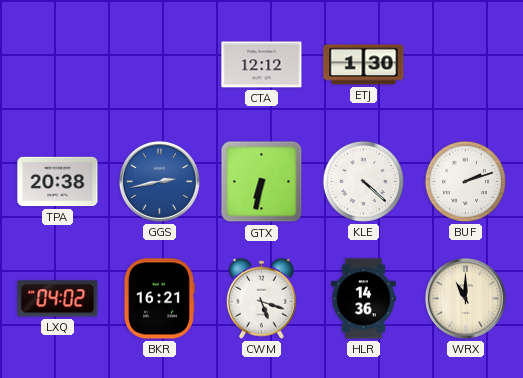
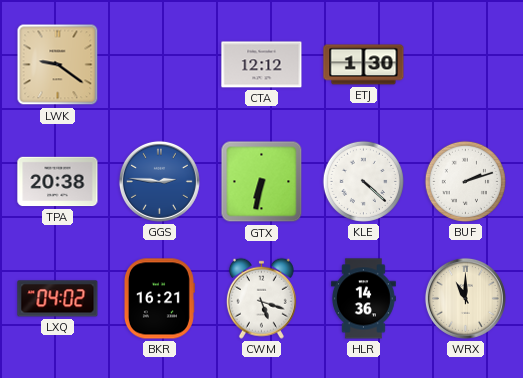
LWK: none -> 9:21
GGS: 2:43 -> 2:46
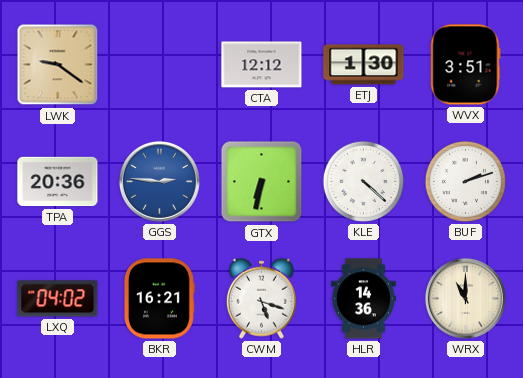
WVX: none -> 3:51
TPA: 20:38 -> 20:36
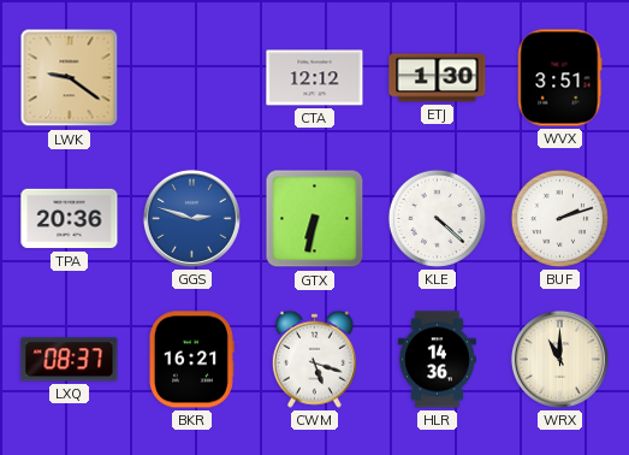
GGS: 2:46 -> 2:48
LXQ: 04:02 -> 08:37
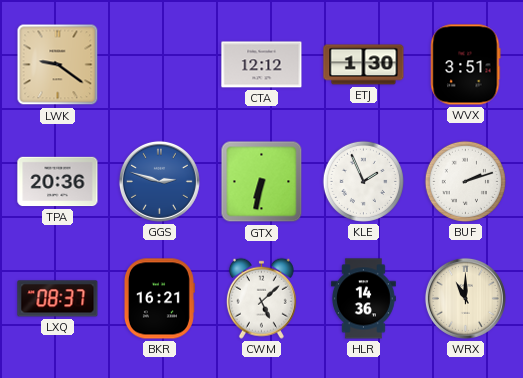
KLE: 4:22 -> 1:56
CWM: 5:18 -> 5:08
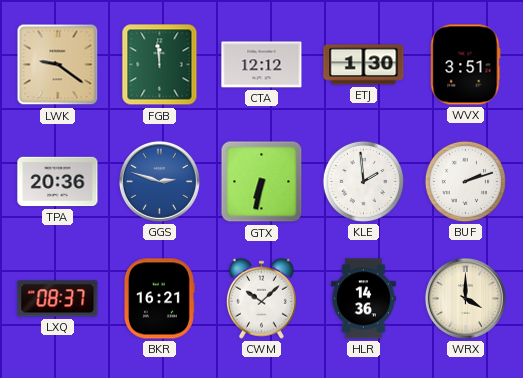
FGB: none -> 11:59
KLE: 1:56 -> 1:59
CWM: 5:08 -> 10:08
WRX: 11:00 -> 4:00
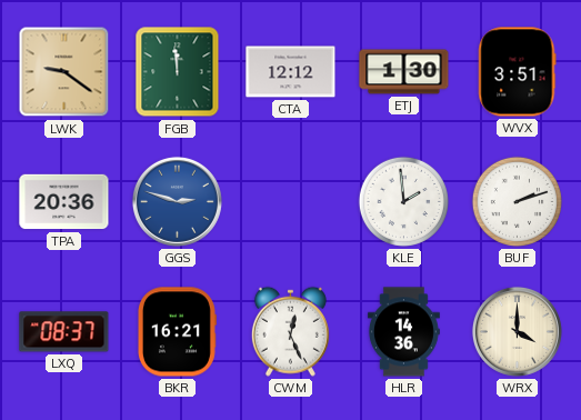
GTX: 6:32 -> none
CWM: 10:08 -> 12:26
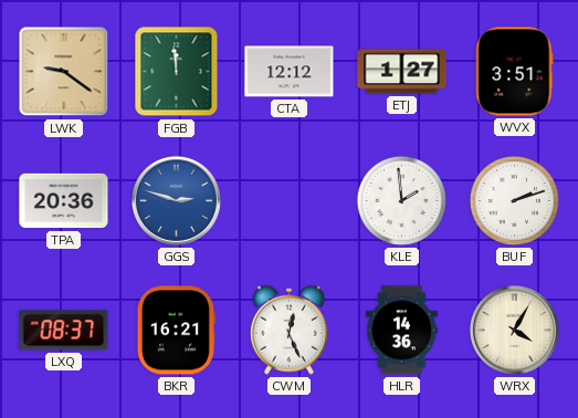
ETJ: 1:30 -> 1:27
WRX: 4:00 -> 4:05
